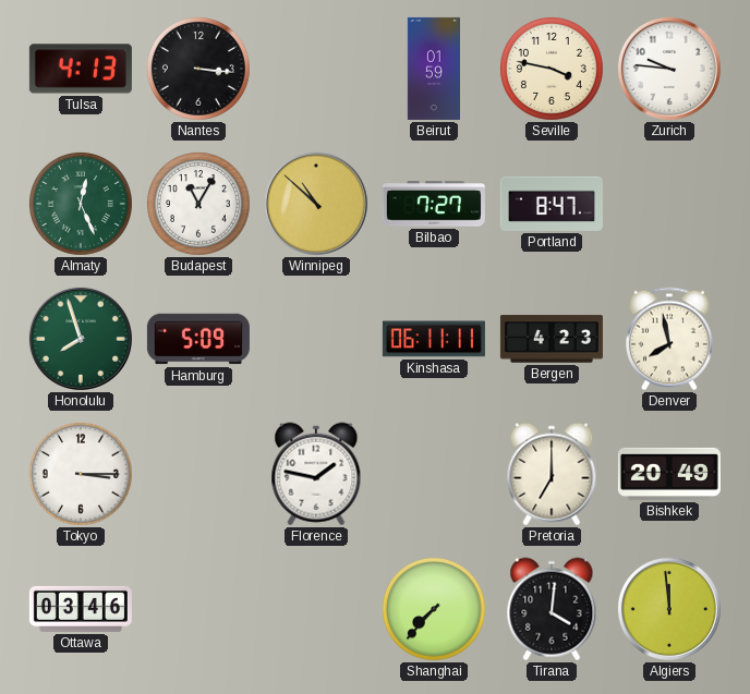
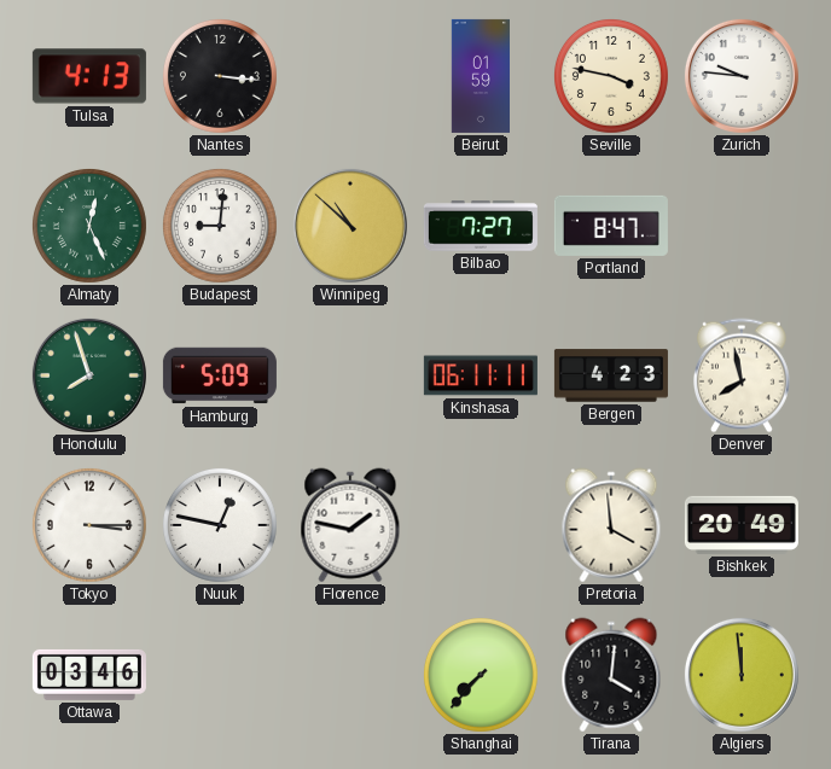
Budapest: 11:05 -> 9:01
Nuuk: none -> 12:47
Pretoria: 7:00 -> 3:59
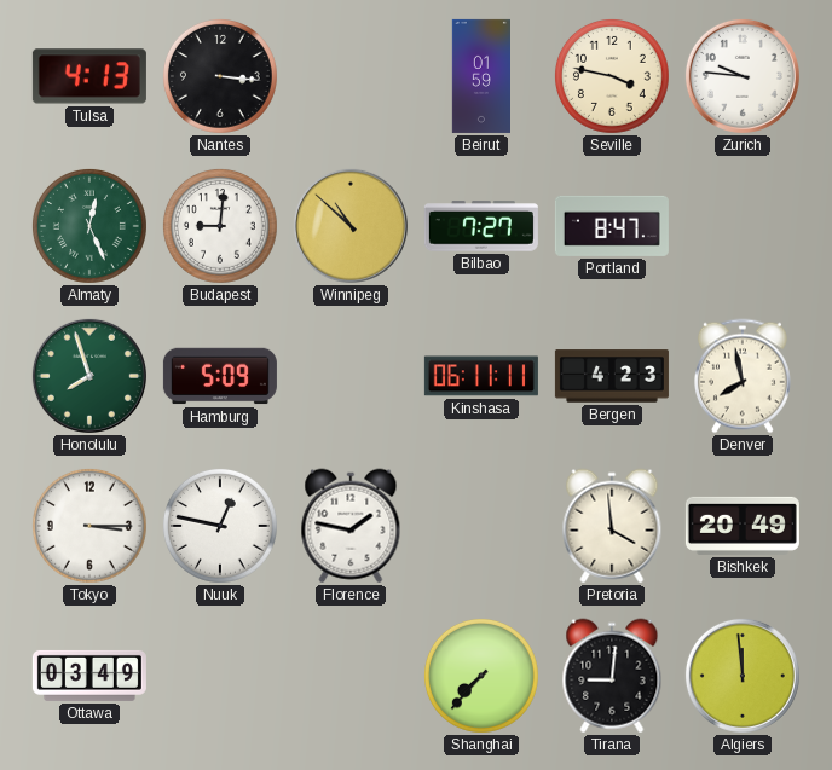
Ottawa: 03:46 -> 03:49
Tirana: 4:01 -> 9:01
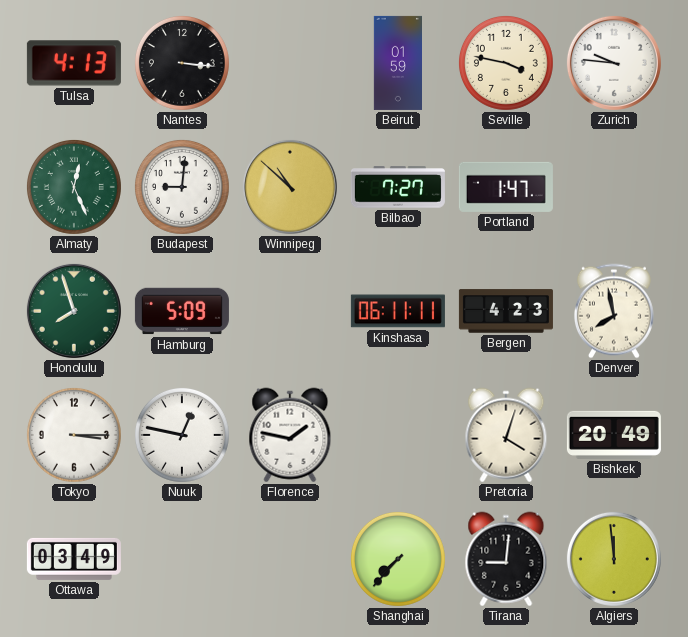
Portland: 8:47 -> 1:47
Pretoria: 3:59 -> 4:03
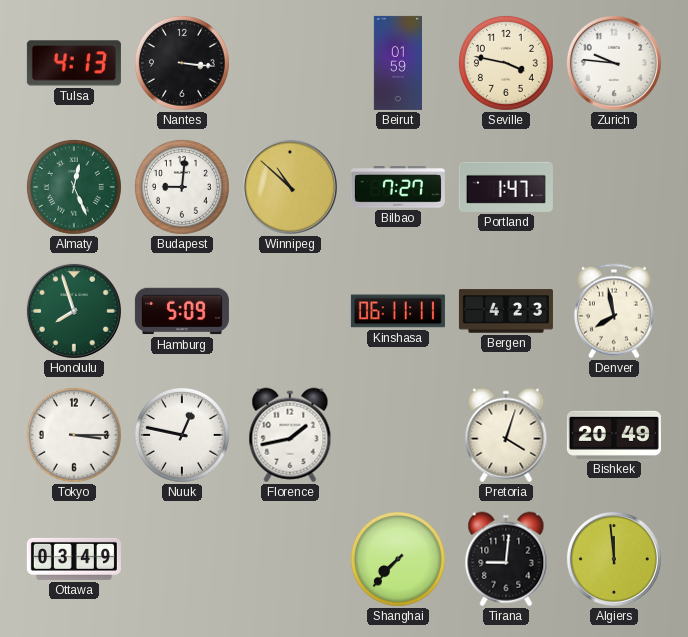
Florence: 1:47 -> 1:43
